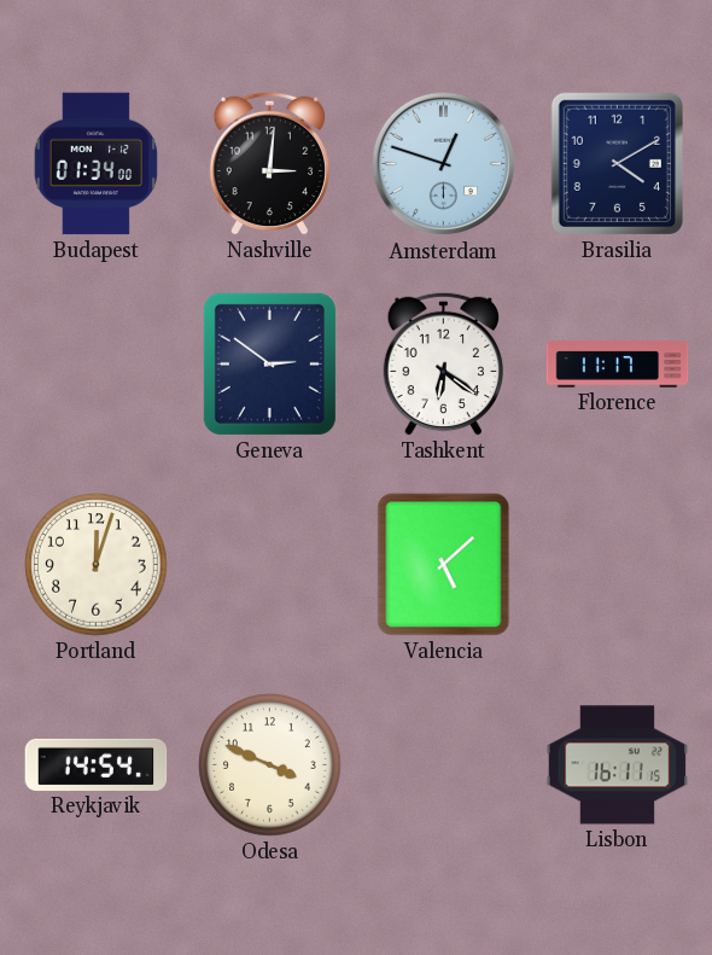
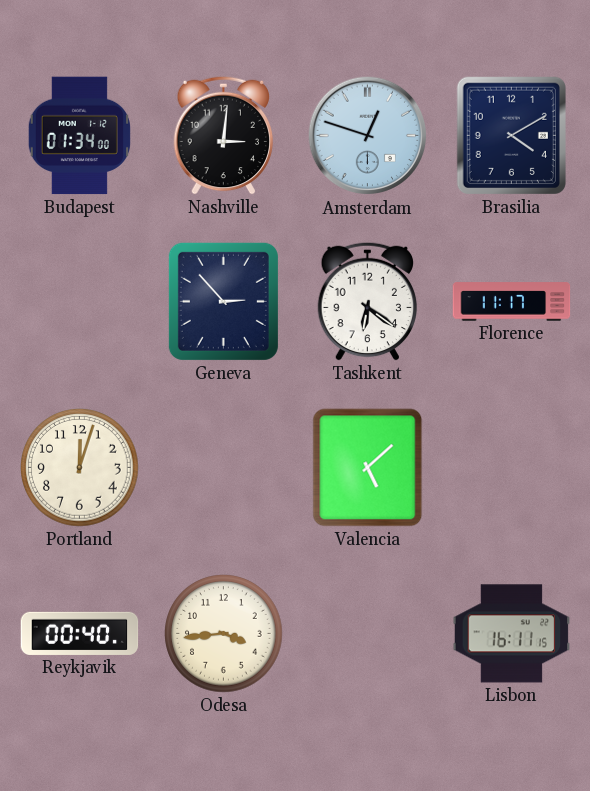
Geneva: 2:51 -> 2:53
Reykjavik: 14:54 -> 00:40
Odesa: 3:49 -> 3:44
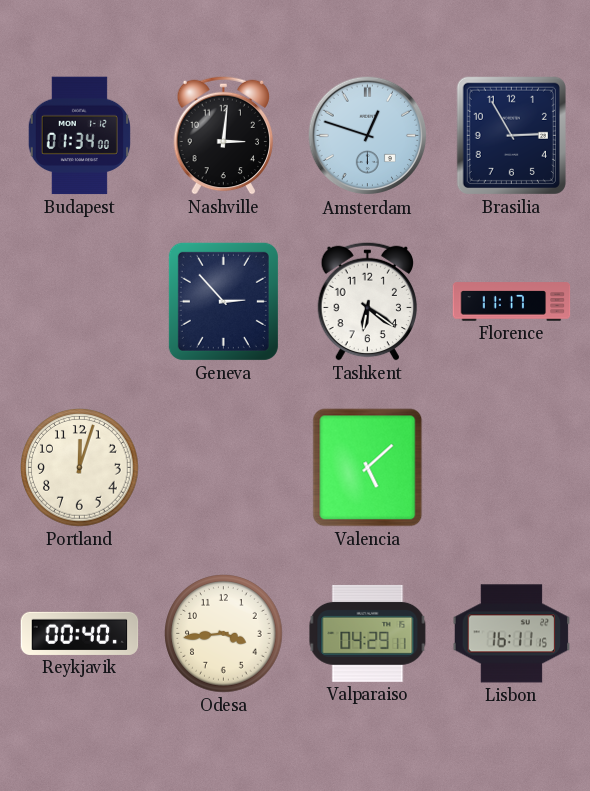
Brasilia: 4:10 -> 2:55
Valparaiso: none -> 04:29
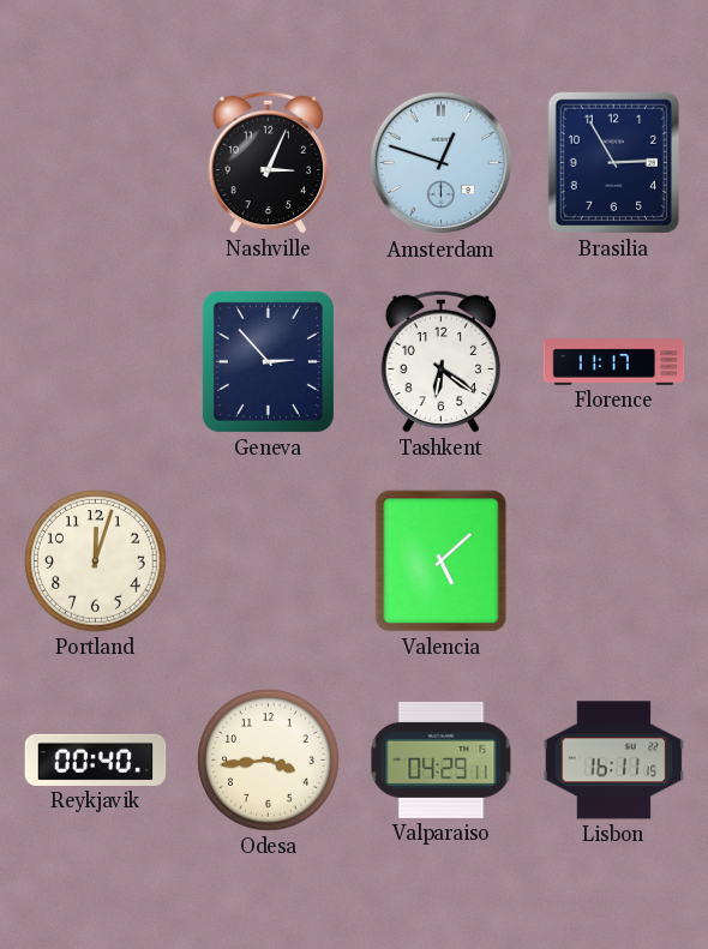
Budapest: 01:34 -> none
Nashville: 3:01 -> 3:04
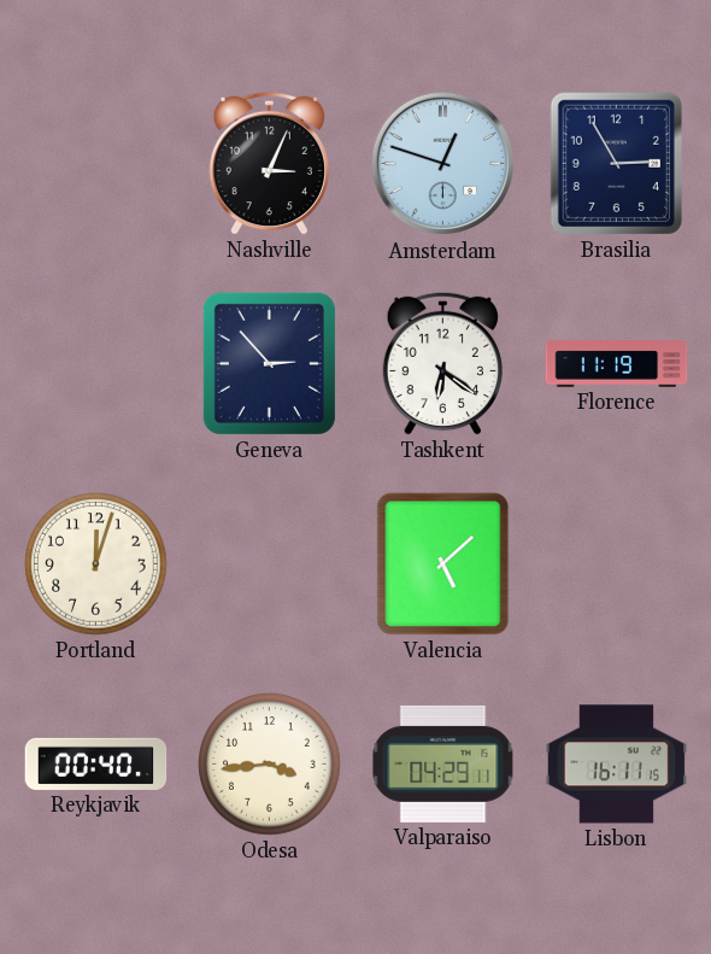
Florence: 11:17 -> 11:19
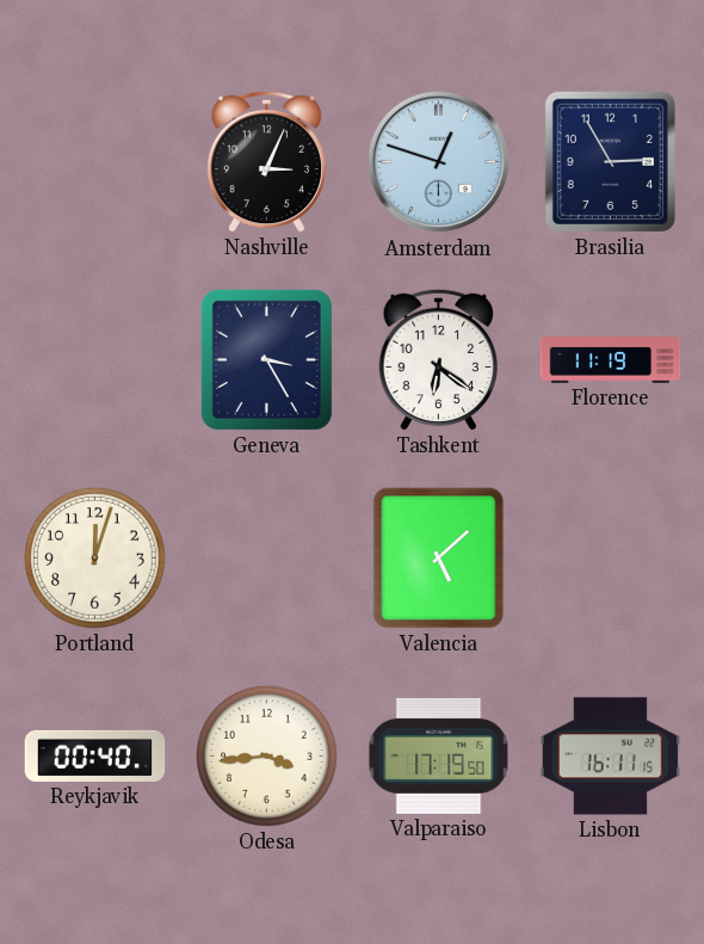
Geneva: 2:53 -> 3:25
Valparaiso: 04:29 -> 17:19
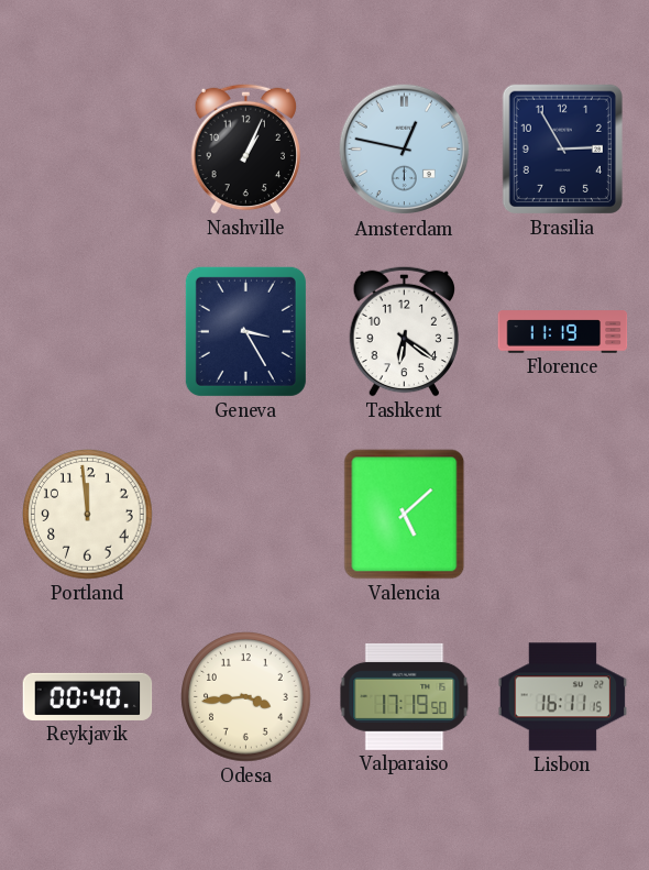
Nashville: 3:04 -> 1:04
Amsterdam: 12:48 -> 12:47
Portland: 12:03 -> 11:59
